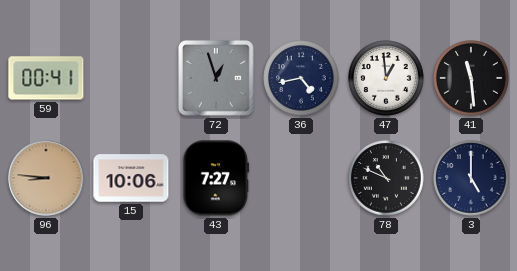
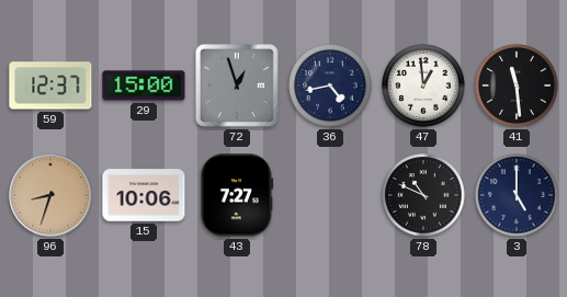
59: 00:41 -> 12:37
29: none -> 15:00
96: 8:46 -> 8:33
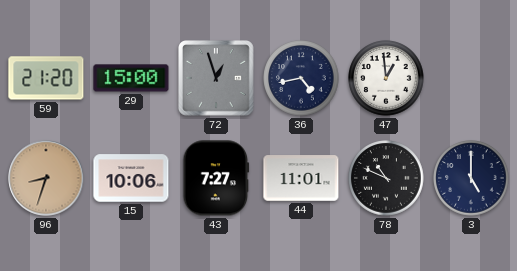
59: 12:37 -> 21:20
41: 11:29 -> none
44: none -> 11:01
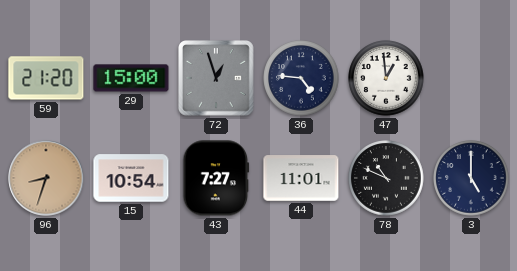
36: 4:43 -> 4:46
15: 10:06 -> 10:54
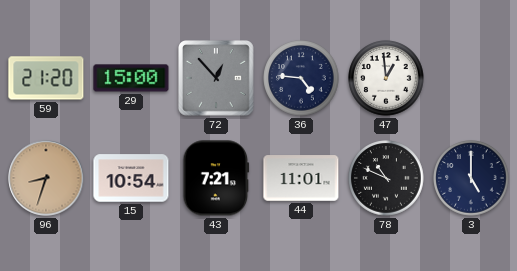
72: 12:57 -> 12:53
43: 7:27 -> 7:21
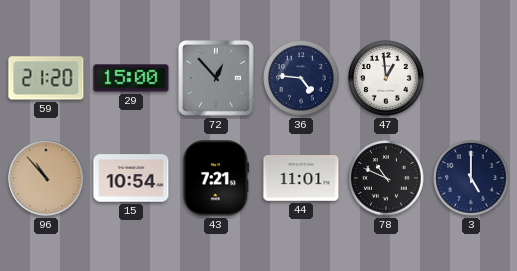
96: 8:33 -> 10:53
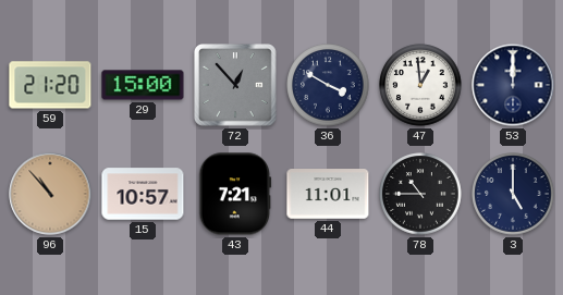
36: 4:46 -> 3:50
53: none -> 12:00
15: 10:54 -> 10:57
78: 10:49 -> 10:45
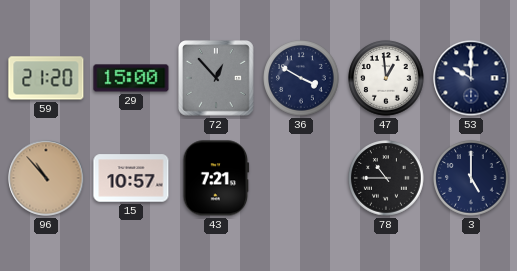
53: 12:00 -> 10:00
44: 11:01 -> none
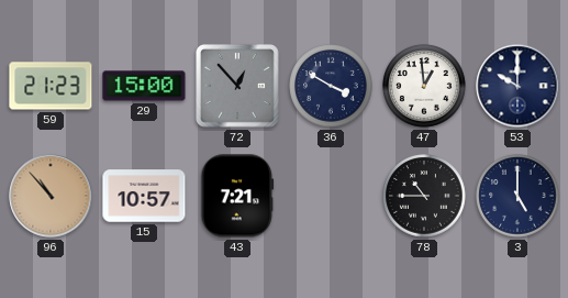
59: 21:20 -> 21:23
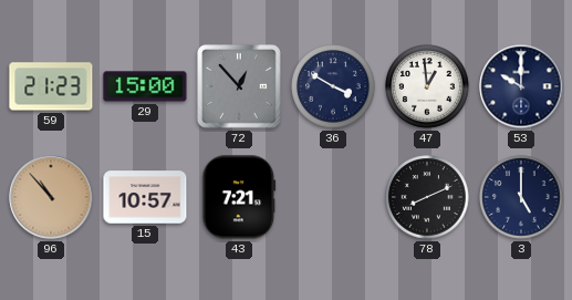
78: 10:45 -> 8:11
